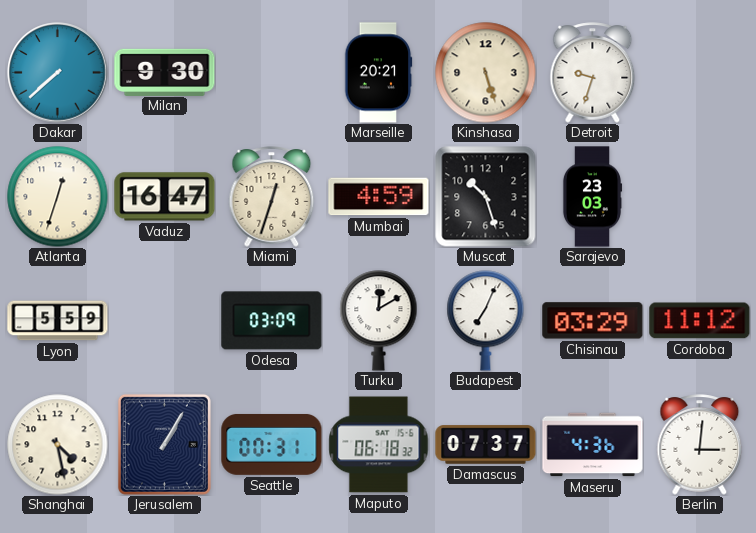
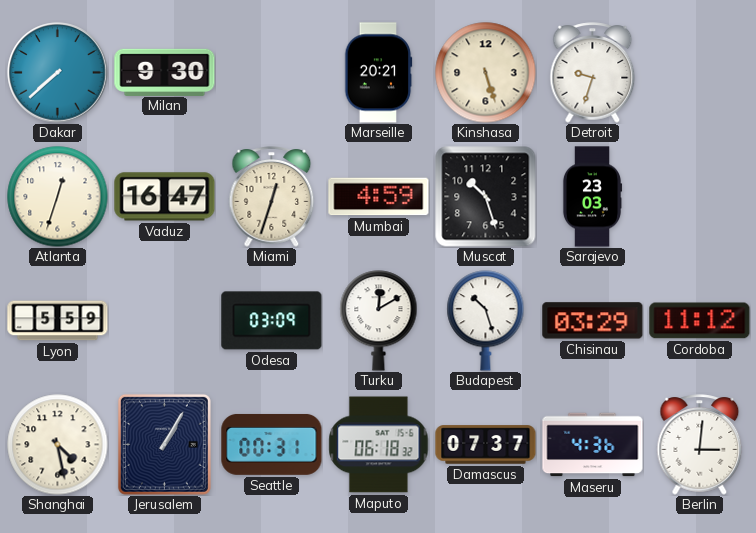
Budapest: 7:04 -> 10:27
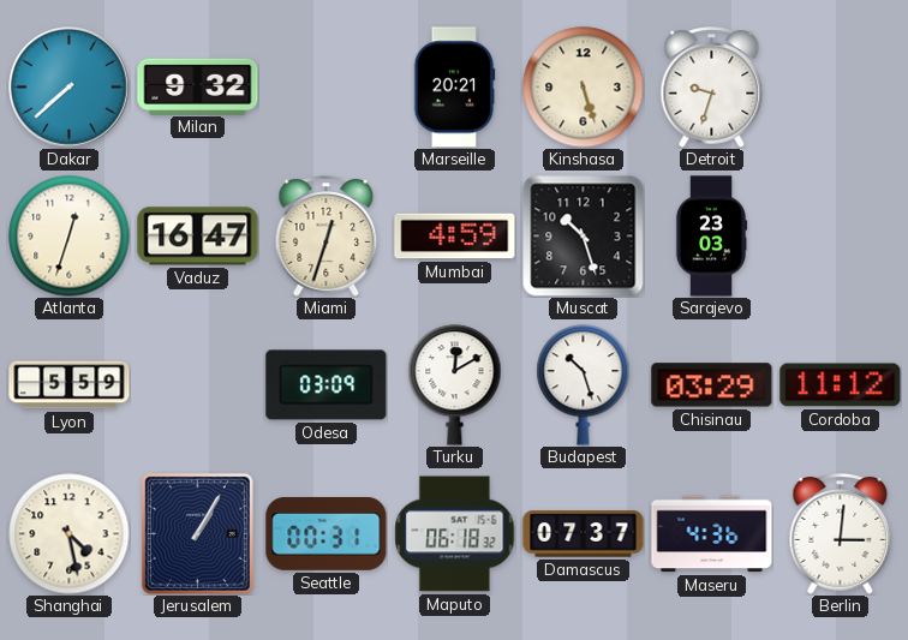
Milan: 9:30 -> 9:32
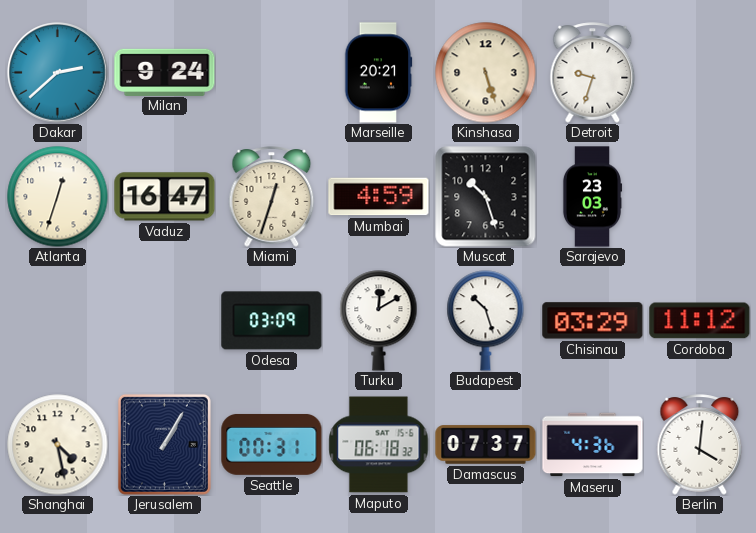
Dakar: 7:38 -> 2:38
Milan: 9:32 -> 9:24
Lyon: 5:59 -> none
Berlin: 3:01 -> 4:01
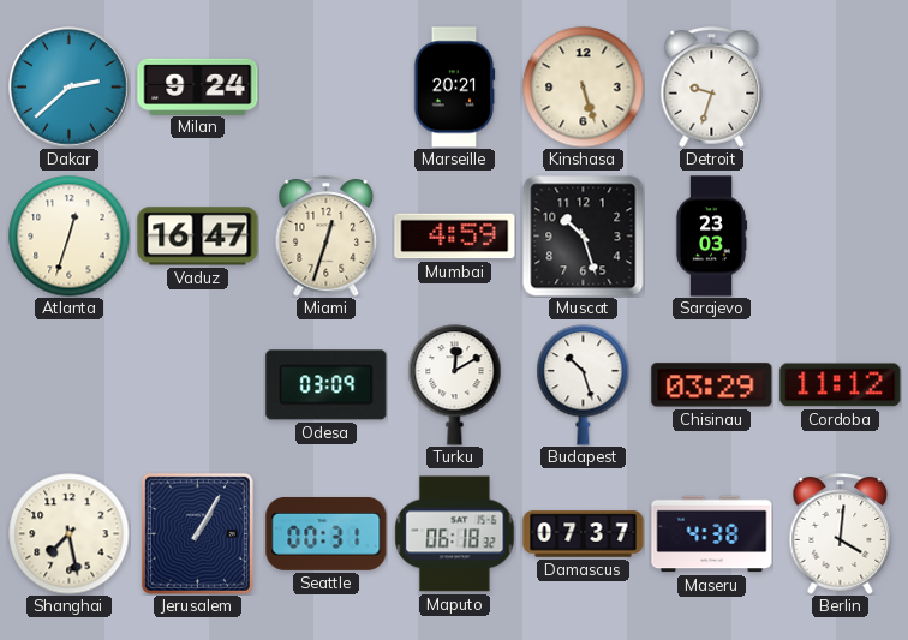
Shanghai: 4:28 -> 7:28
Maseru: 4:36 -> 4:38
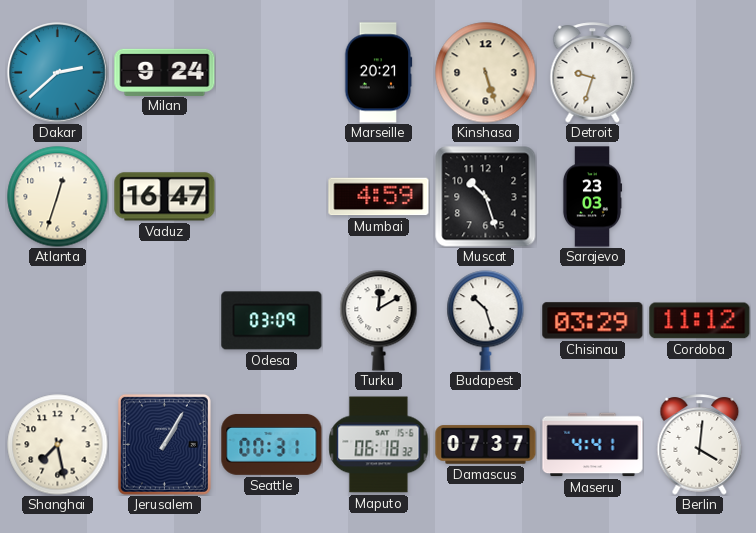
Miami: 12:33 -> none
Maseru: 4:38 -> 4:41
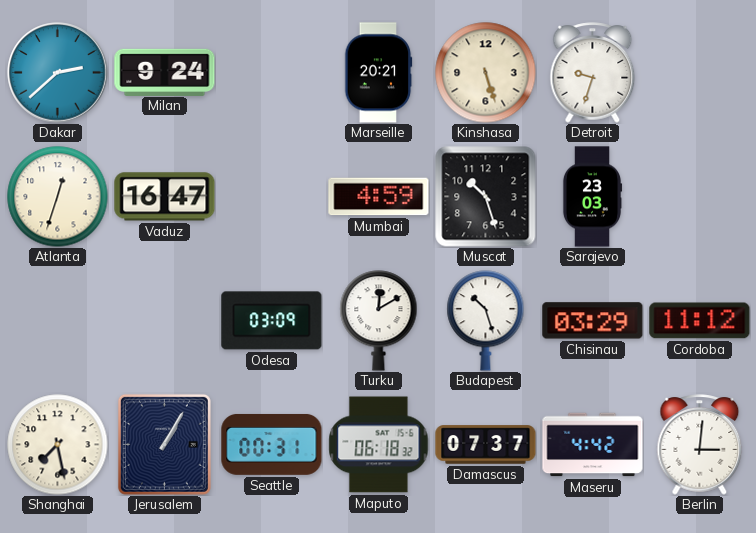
Maseru: 4:41 -> 4:42
Berlin: 4:01 -> 3:01
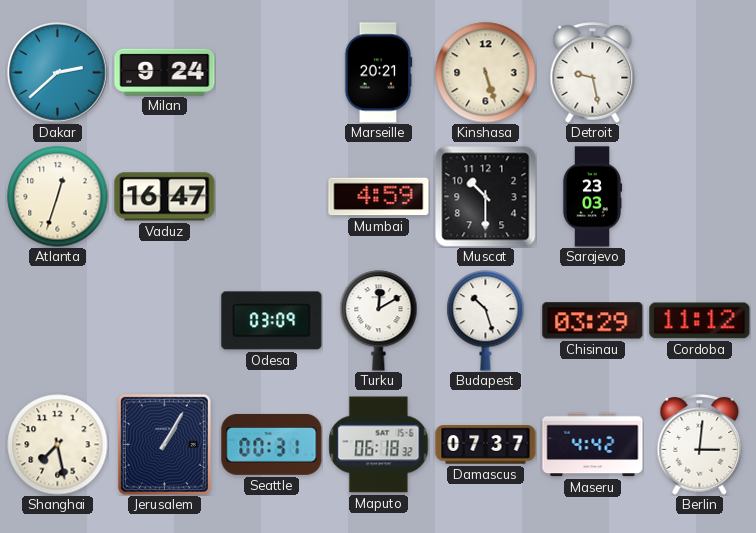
Detroit: 9:33 -> 9:28
Muscat: 10:27 -> 10:30
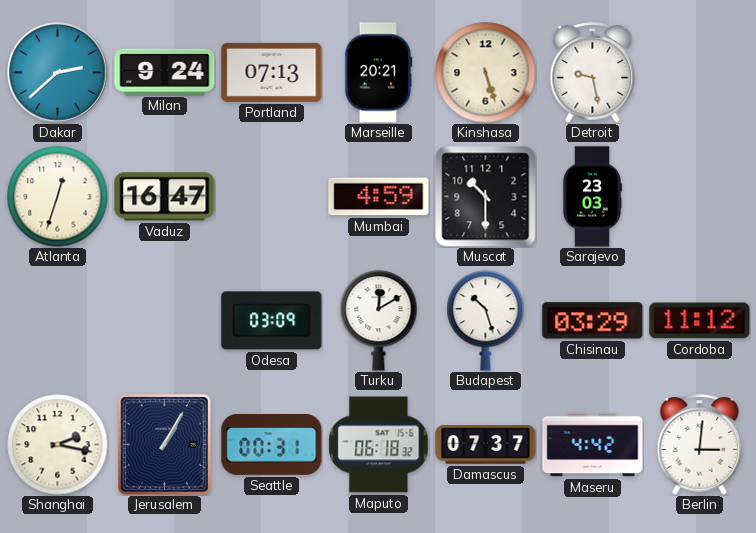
Portland: none -> 07:13
Shanghai: 7:28 -> 2:17
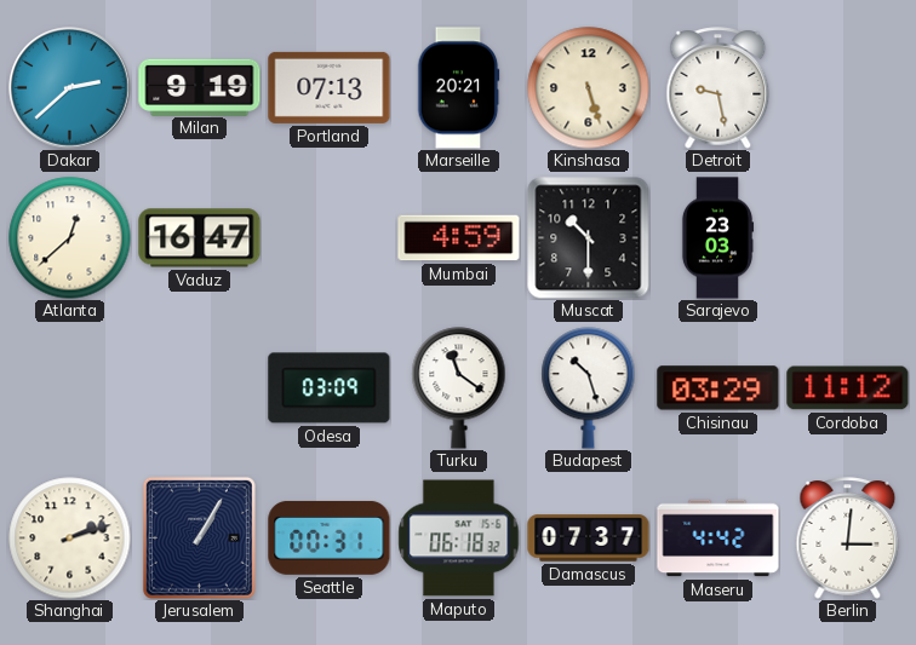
Milan: 9:24 -> 9:19
Atlanta: 12:33 -> 12:38
Turku: 12:10 -> 11:21
Shanghai: 2:17 -> 2:12
